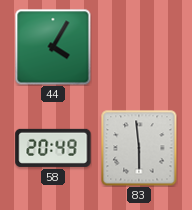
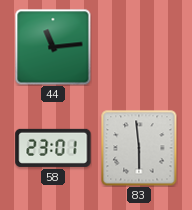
44: 4:05 -> 11:14
58: 20:49 -> 23:01
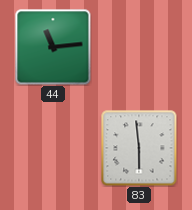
58: 23:01 -> none
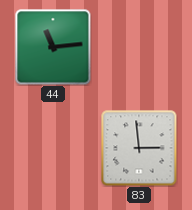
83: 5:59 -> 2:59
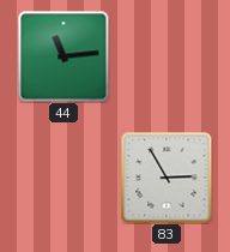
83: 2:59 -> 2:55
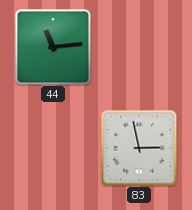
83: 2:55 -> 2:58
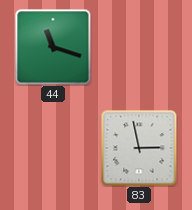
44: 11:14 -> 11:18
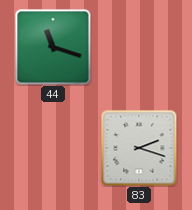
83: 2:58 -> 2:18
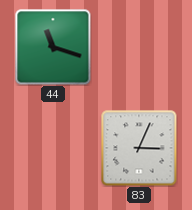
83: 2:18 -> 3:04
